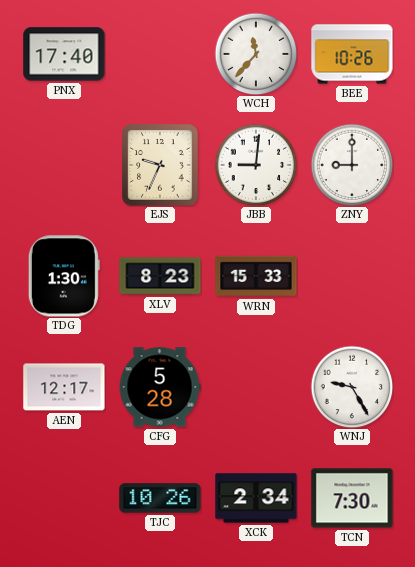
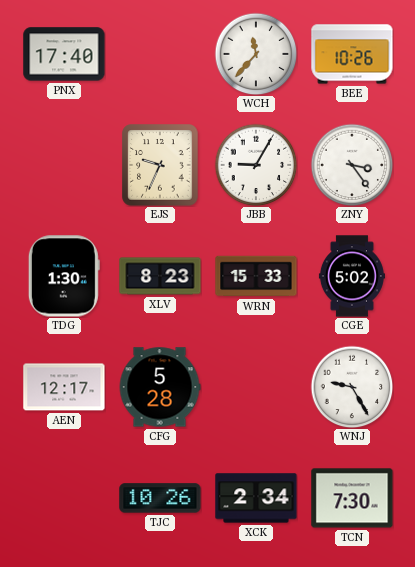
JBB: 9:01 -> 9:05
ZNY: 9:00 -> 3:24
CGE: none -> 5:02
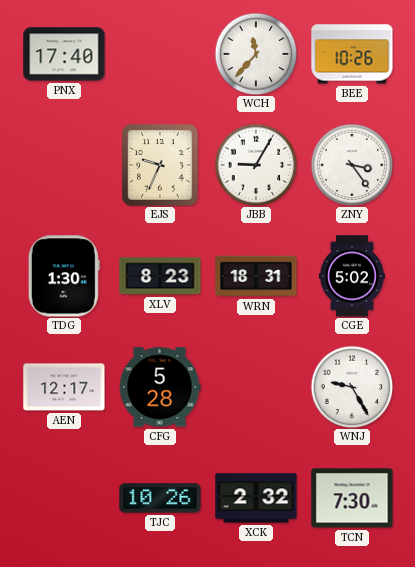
WRN: 15:33 -> 18:31
XCK: 2:34 -> 2:32
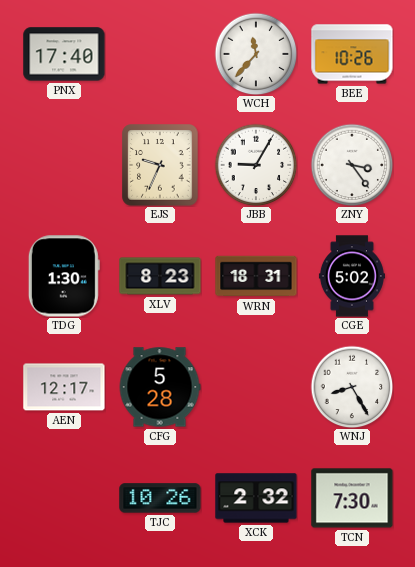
WNJ: 9:25 -> 8:25
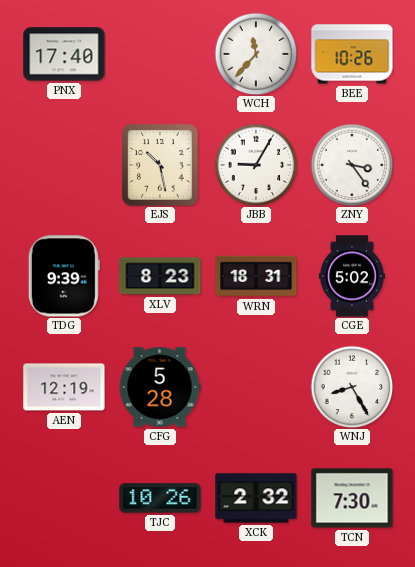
EJS: 9:34 -> 10:28
TDG: 1:30 -> 9:39
AEN: 12:17 -> 12:19
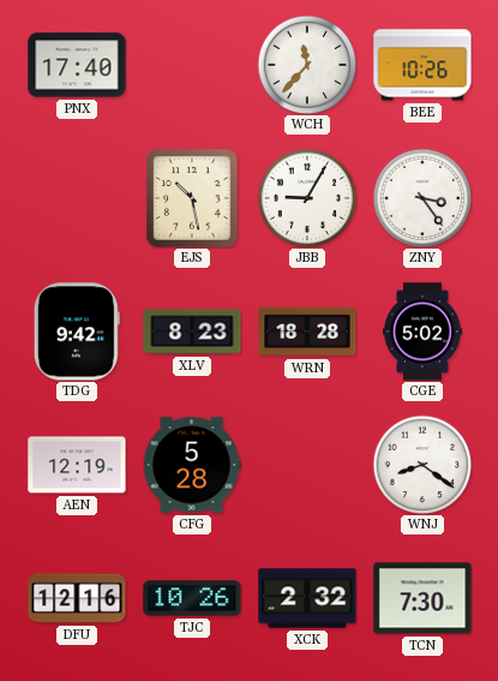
TDG: 9:39 -> 9:42
WRN: 18:31 -> 18:28
WNJ: 8:25 -> 8:21
DFU: none -> 12:16
